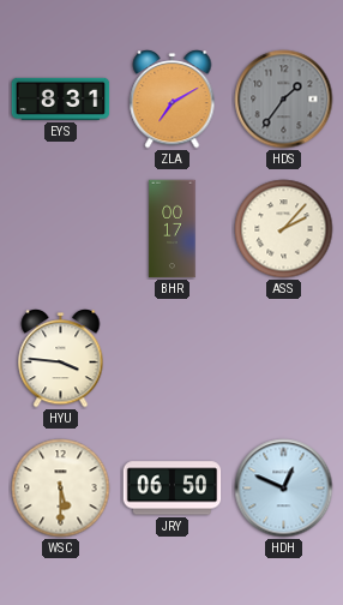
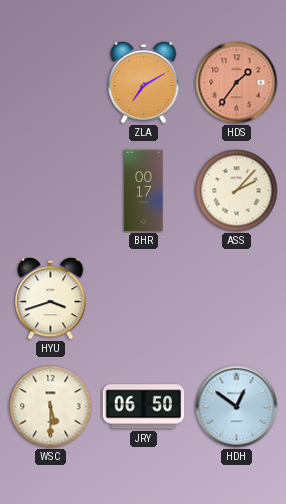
EYS: 8:31 -> none
HDS dial: grey -> salmon
HYU: 3:46 -> 3:42
HDH: 12:49 -> 12:51
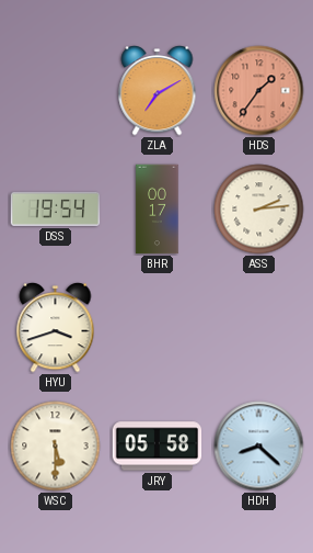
DSS: none -> 19:54
ASS: 2:07 -> 2:14
JRY: 06:50 -> 05:58
HDH: 12:51 -> 8:22
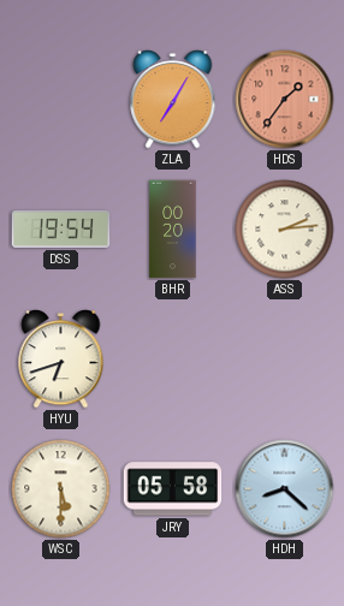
ZLA: 7:10 -> 7:05
BHR: 00:17 -> 00:20
HYU: 3:42 -> 6:42
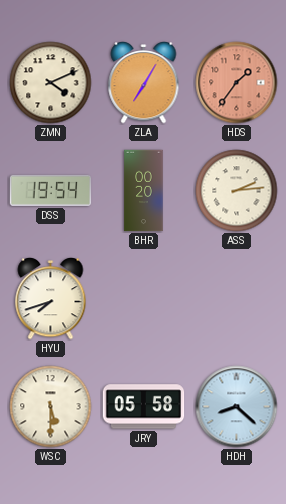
ZMN: none -> 4:11
HYU: 6:42 -> 7:42
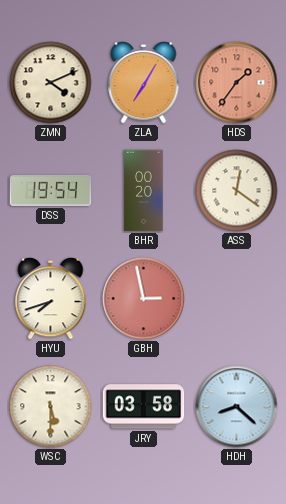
ASS: 2:14 -> 12:21
GBH: none -> 2:58
JRY: 05:58 -> 03:58
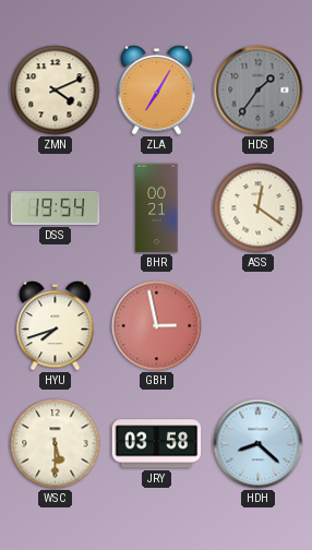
HDS dial: salmon -> grey
BHR: 00:20 -> 00:21
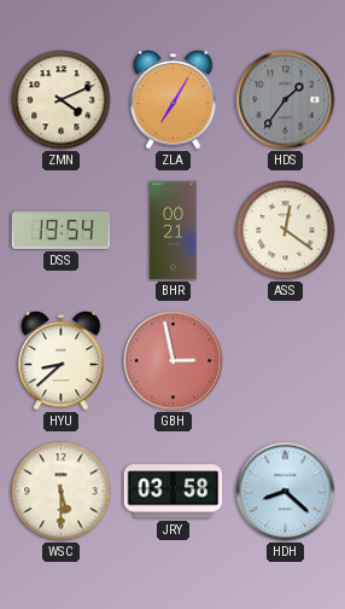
HYU: 7:42 -> 8:38
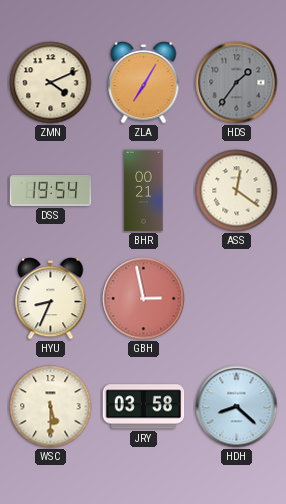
HYU: 8:38 -> 8:34
